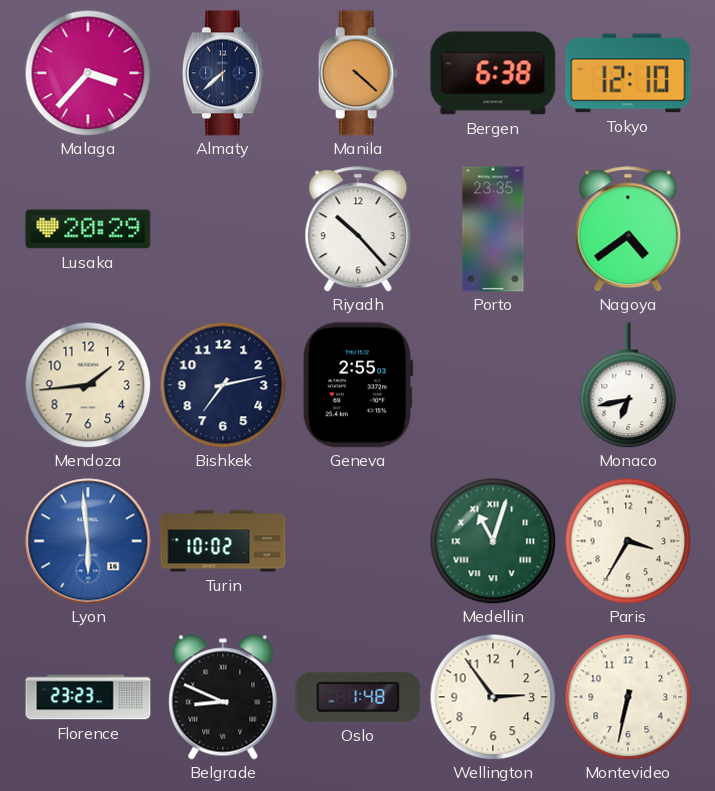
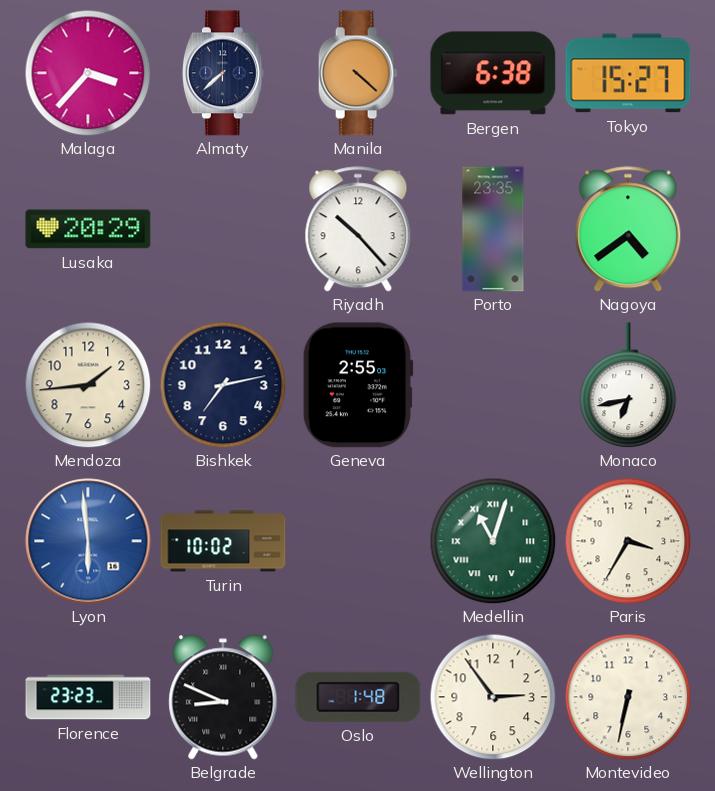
Tokyo: 12:10 -> 15:27
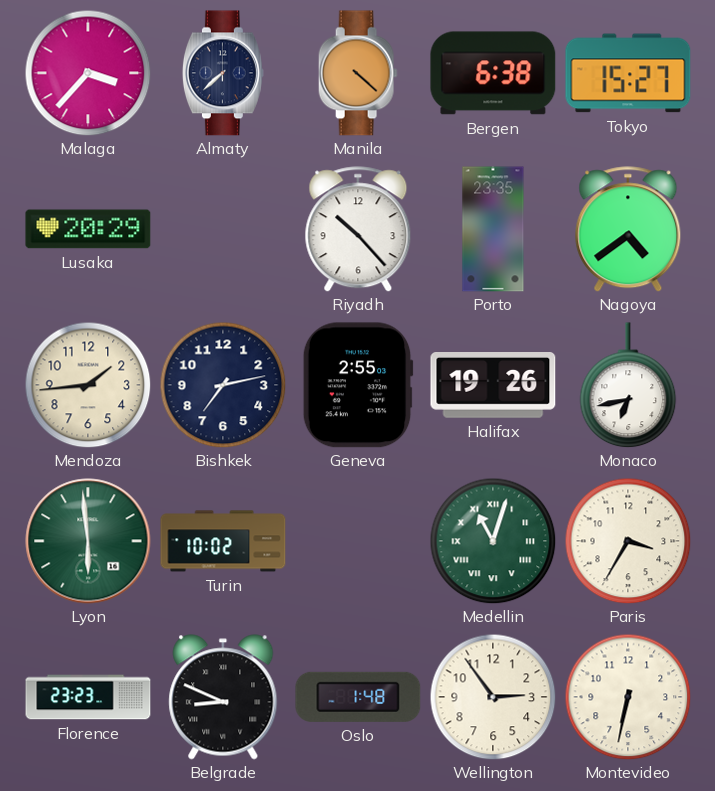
Halifax: none -> 19:26
Lyon dial: blue -> green
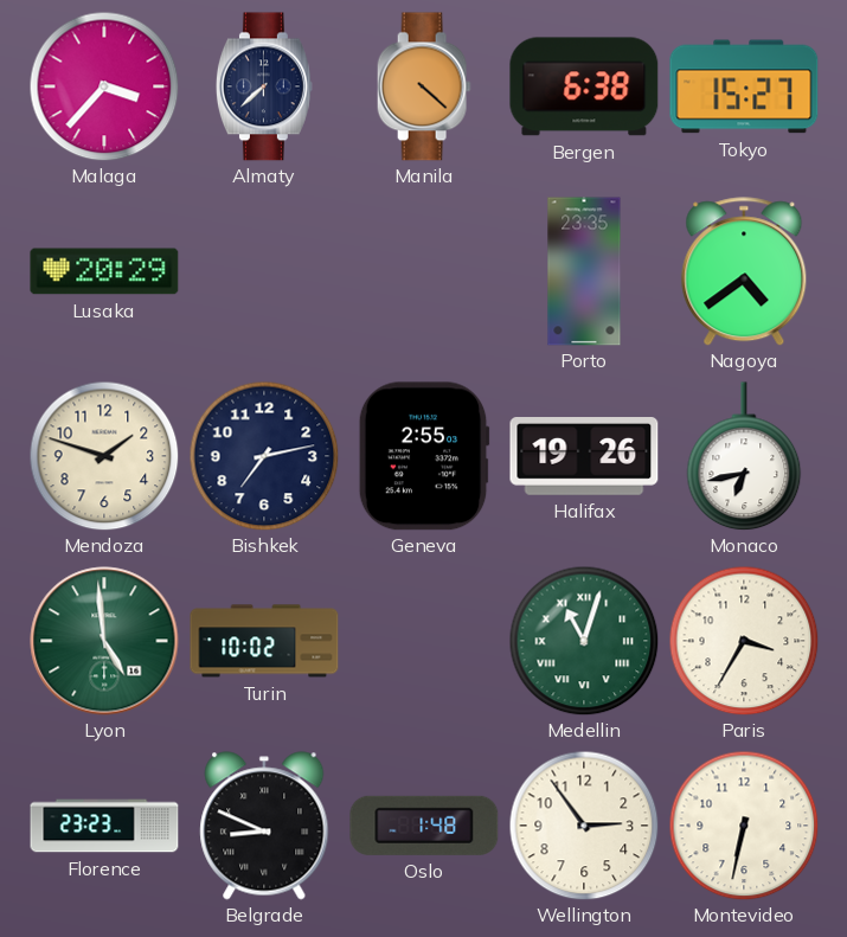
Riyadh: 10:23 -> none
Mendoza: 1:44 -> 1:48
Lyon: 5:59 -> 4:59
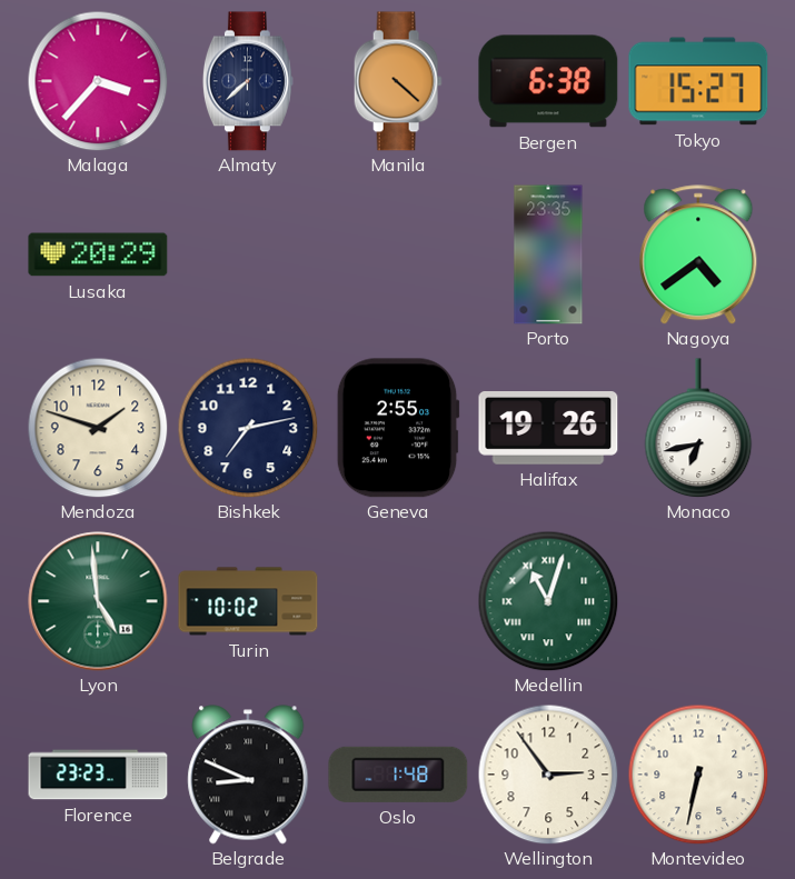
Paris: 3:35 -> none
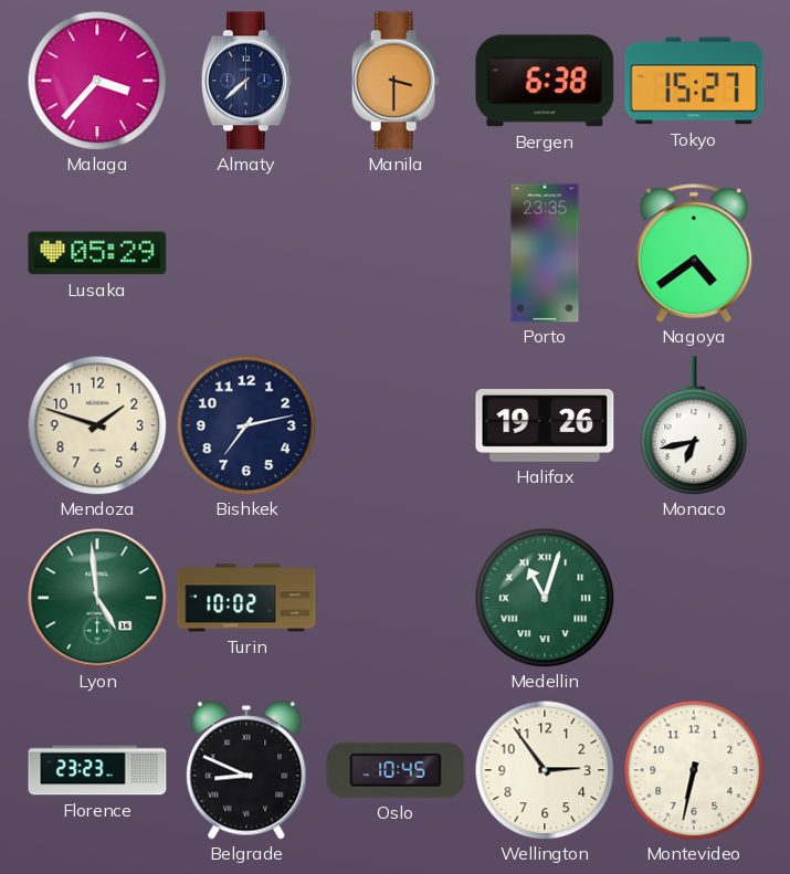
Manila: 4:22 -> 3:30
Lusaka: 20:29 -> 05:29
Geneva: 2:55 -> none
Oslo: 1:48 -> 10:45
